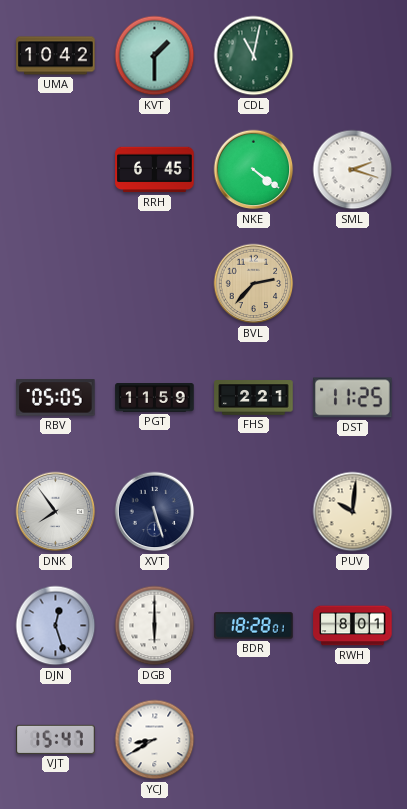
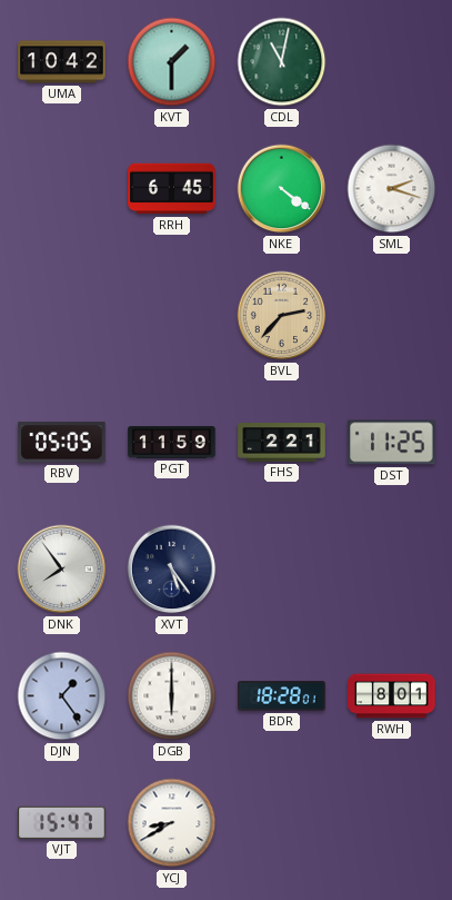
XVT: 5:27 -> 5:24
PUV: 10:01 -> none
DJN: 12:27 -> 1:24
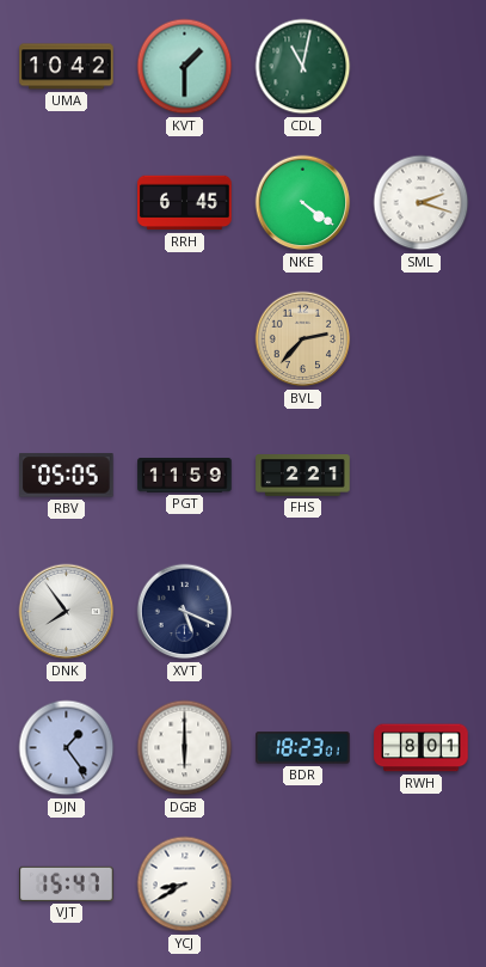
DST: 11:25 -> none
XVT: 5:24 -> 5:19
BDR: 18:28 -> 18:23
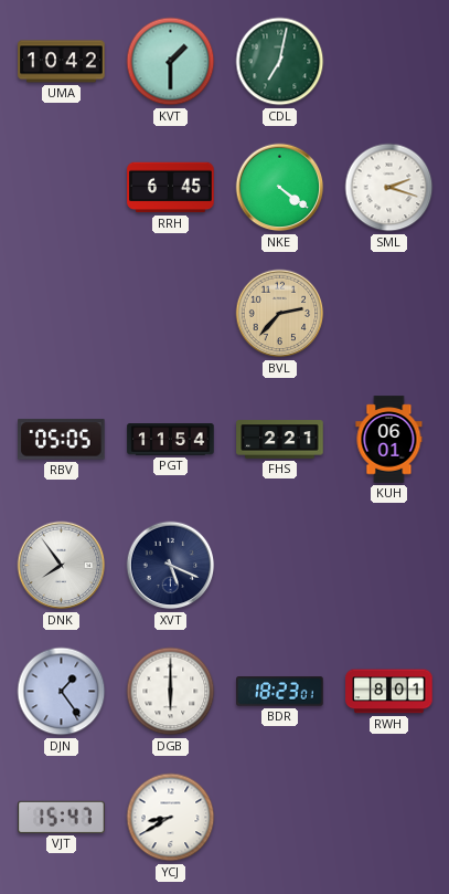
CDL: 11:02 -> 7:02
PGT: 11:59 -> 11:54
KUH: none -> 06:01
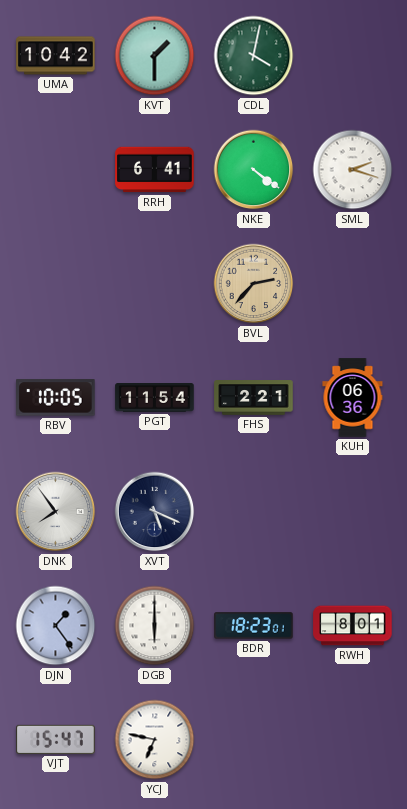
CDL: 7:02 -> 4:02
RRH: 6:45 -> 6:41
RBV: 05:05 -> 10:05
KUH: 06:01 -> 06:36
YCJ: 8:40 -> 6:47
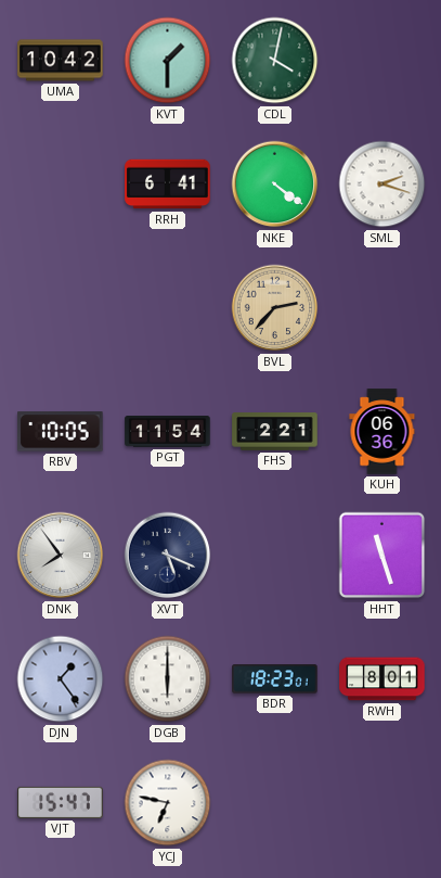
HHT: none -> 11:27
